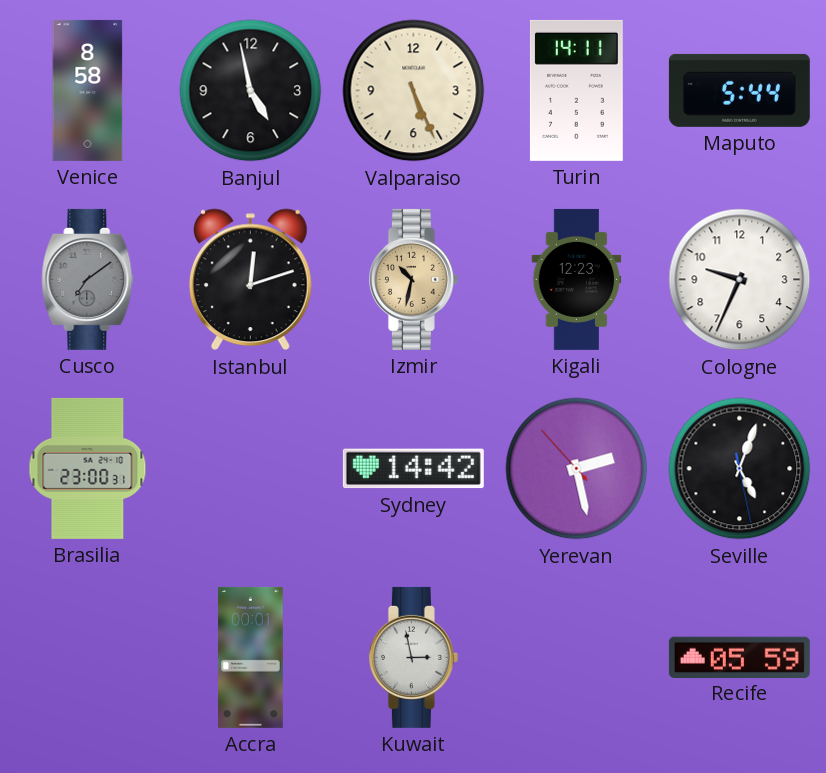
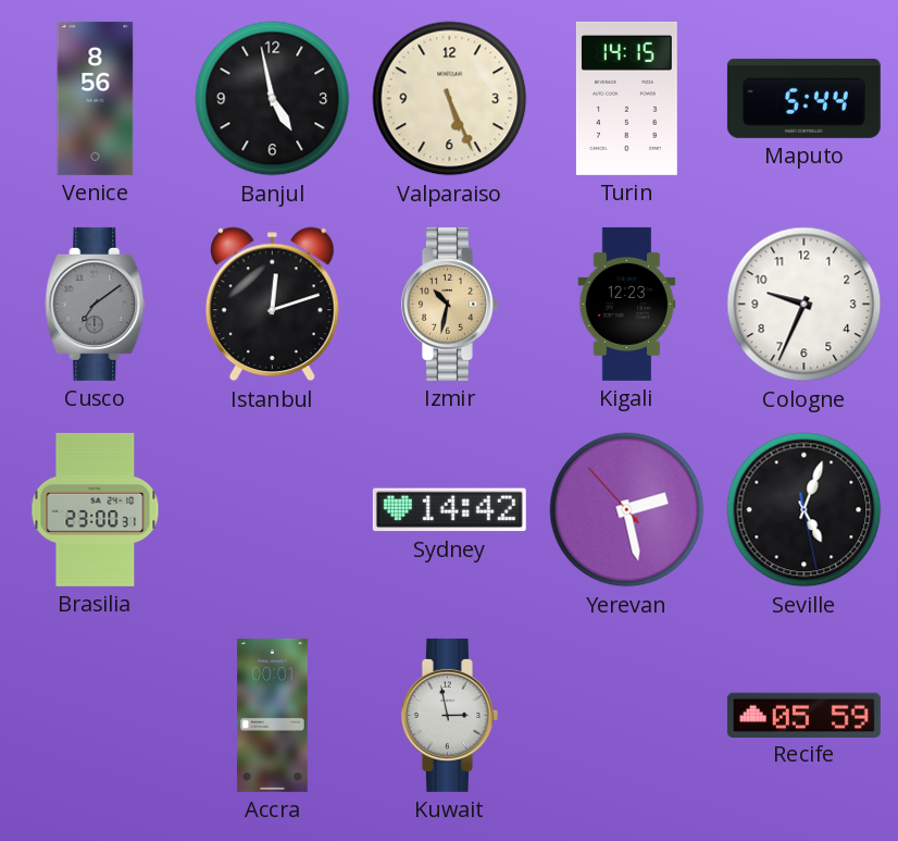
Venice: 8:58 -> 8:56
Turin: 14:11 -> 14:15
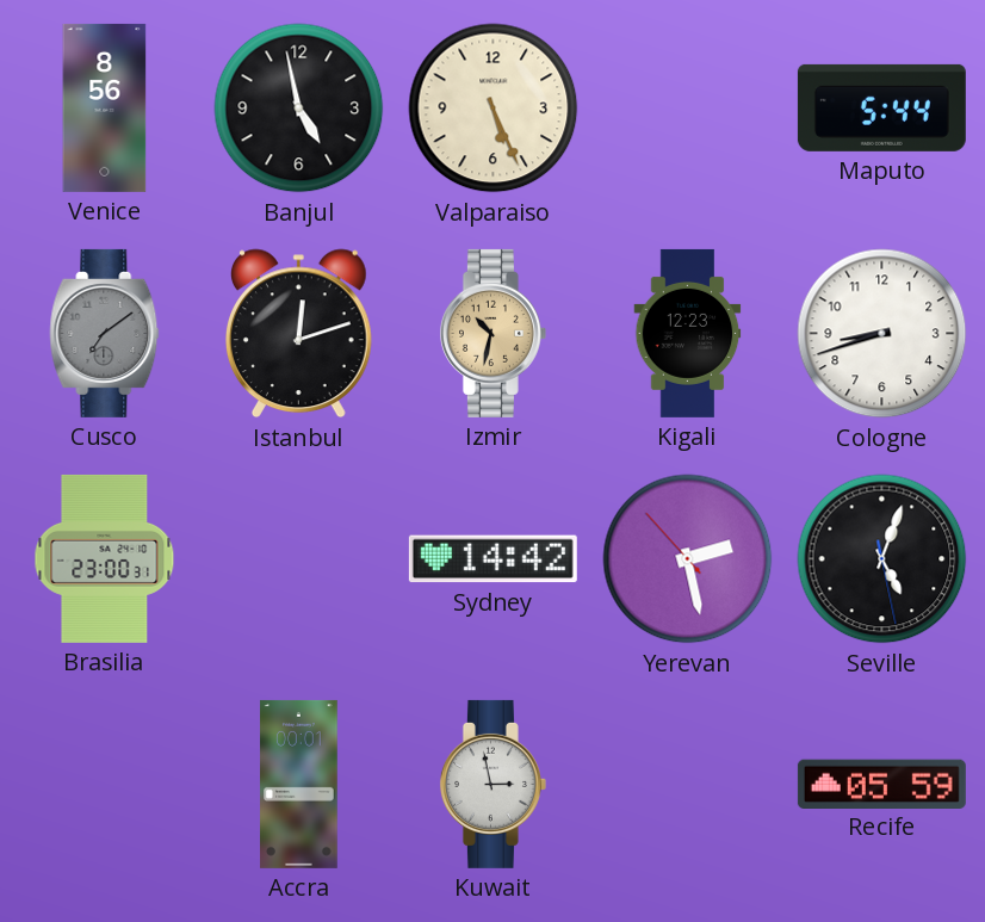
Turin: 14:15 -> none
Cologne: 9:34 -> 8:42
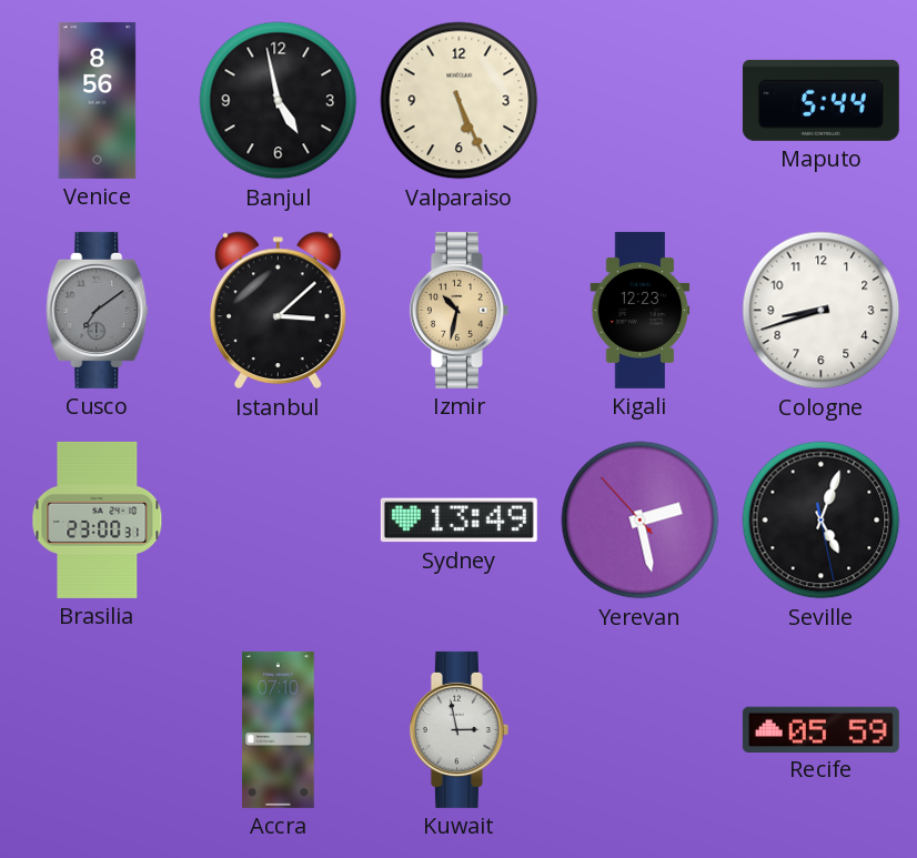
Istanbul: 12:12 -> 3:08
Sydney: 14:42 -> 13:49
Accra: 00:01 -> 07:10
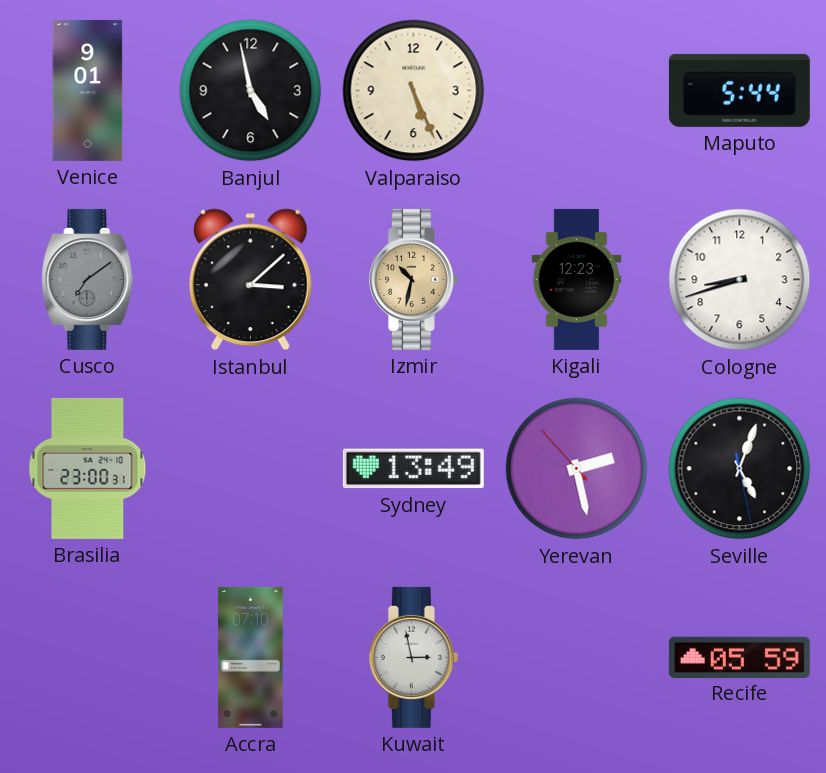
Venice: 8:56 -> 9:01
